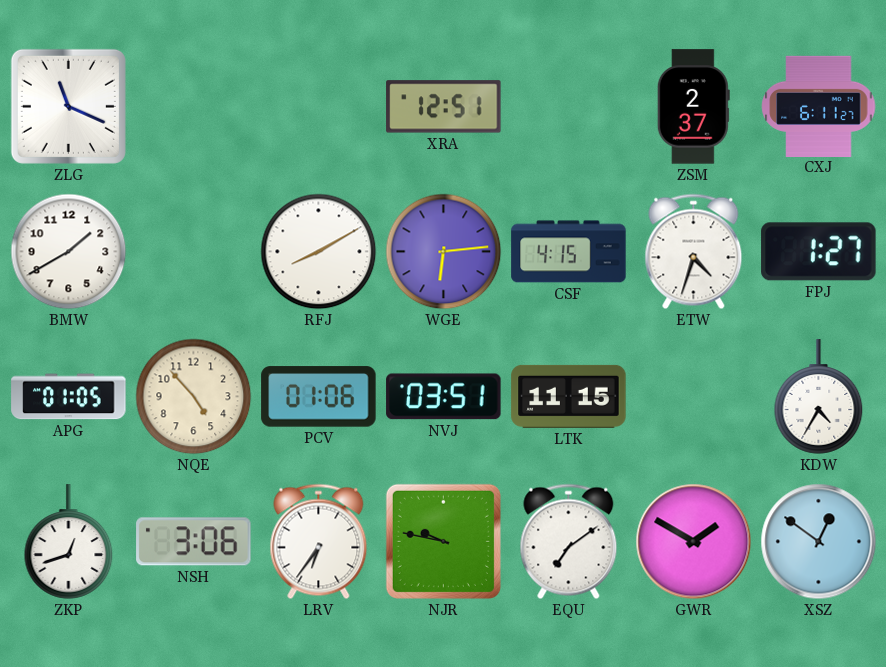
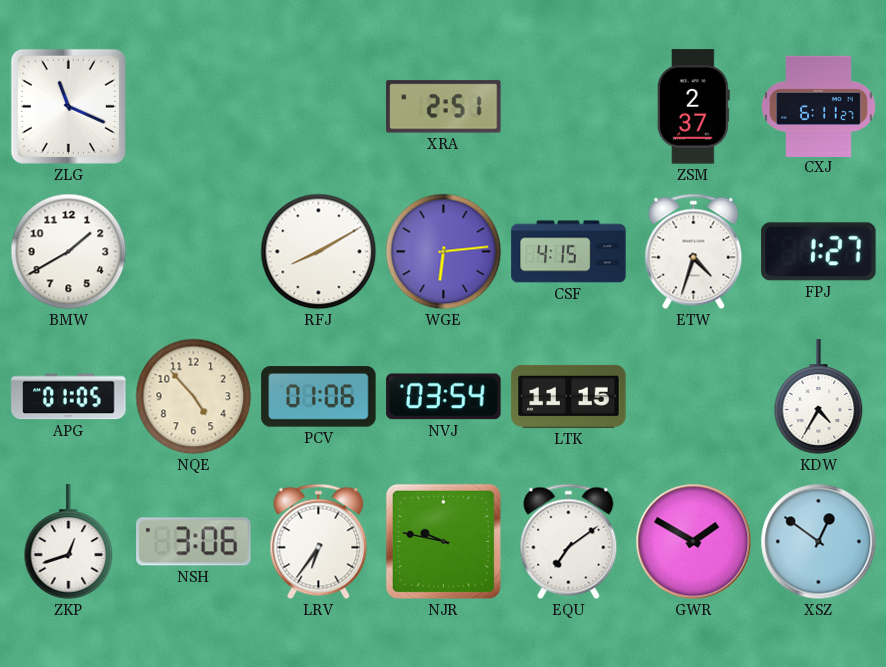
XRA: 12:51 -> 2:51
NVJ: 03:51 -> 03:54
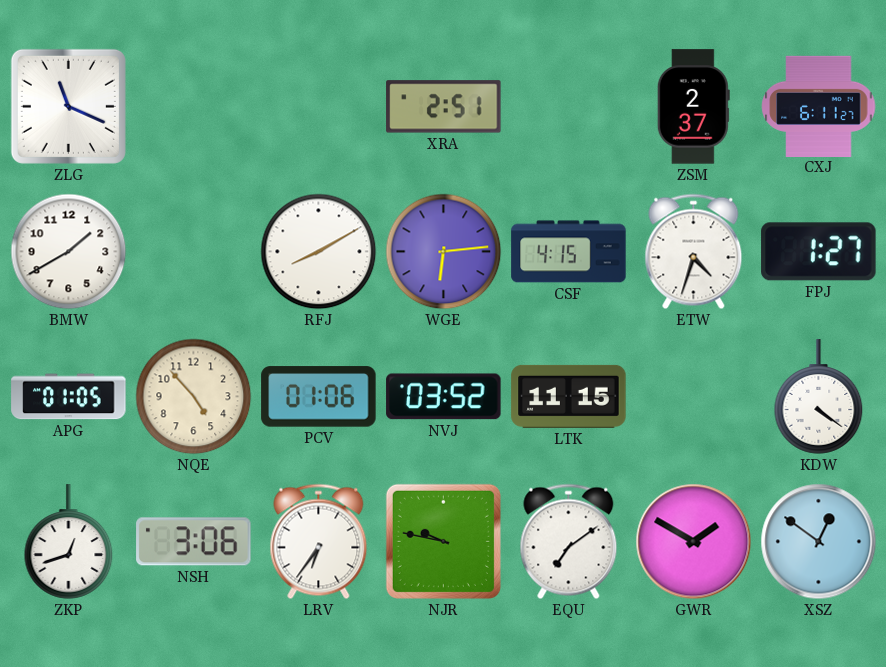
NVJ: 03:54 -> 03:52
KDW: 4:35 -> 4:21
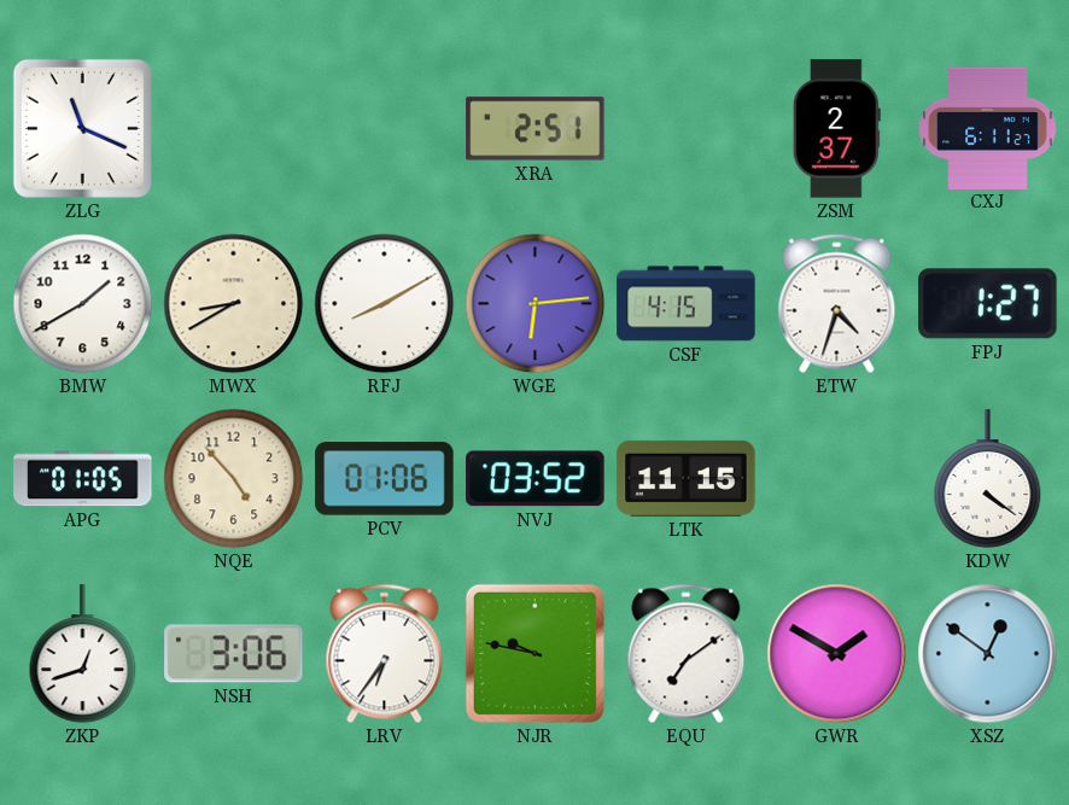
MWX: none -> 8:40
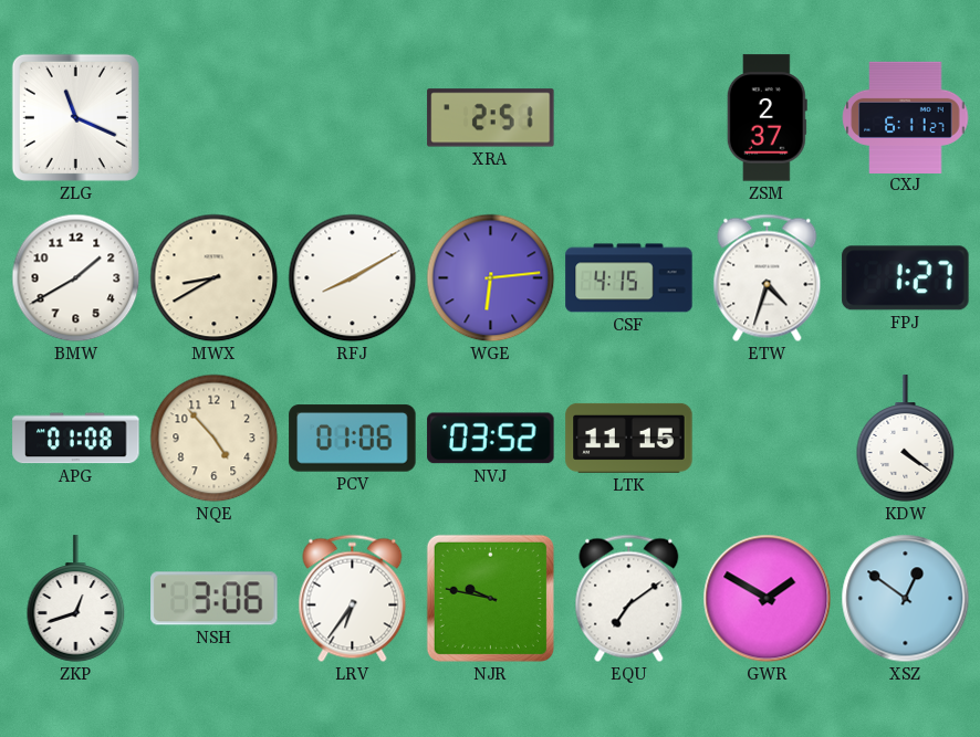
APG: 01:05 -> 01:08
